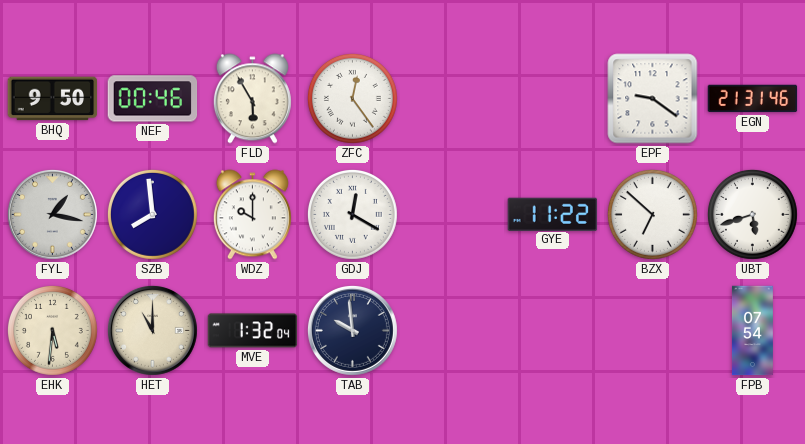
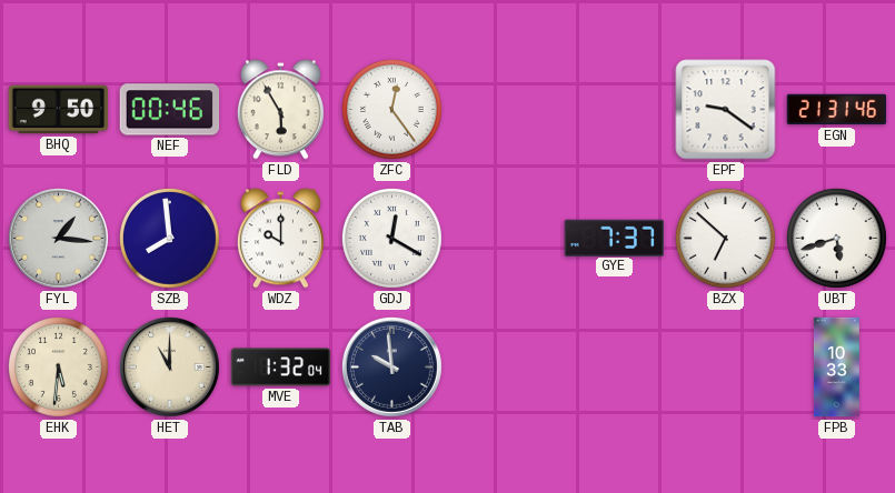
FYL: 1:17 -> 1:16
GYE: 11:22 -> 7:37
FPB: 07:54 -> 10:33
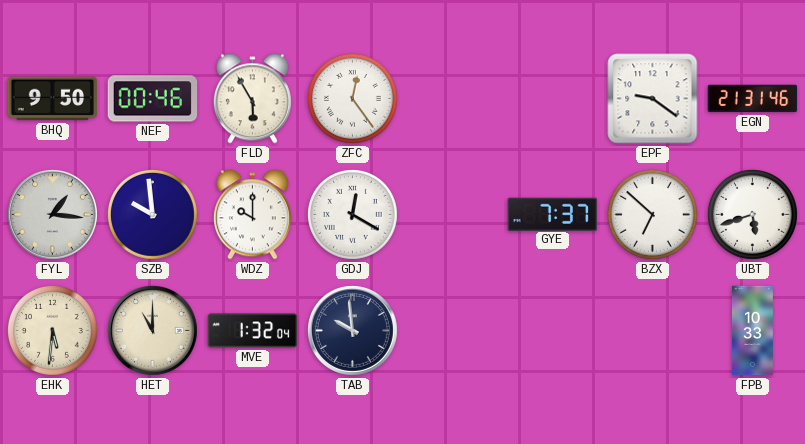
SZB: 7:59 -> 9:59
